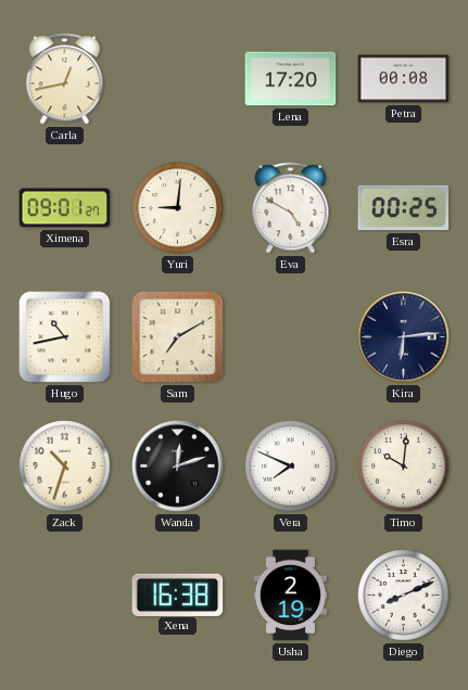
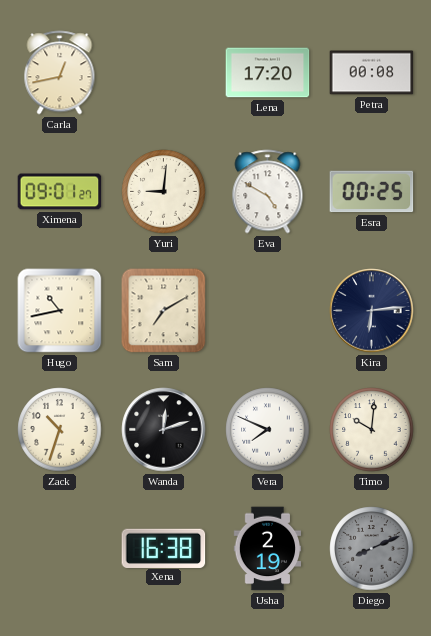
Diego dial: white -> grey
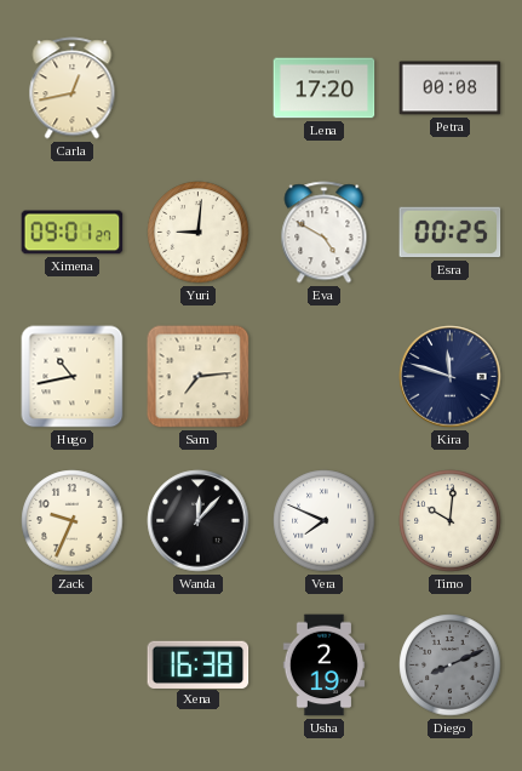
Sam: 7:10 -> 7:14
Kira: 6:14 -> 11:48
Zack: 10:33 -> 9:34
Wanda: 12:12 -> 12:07
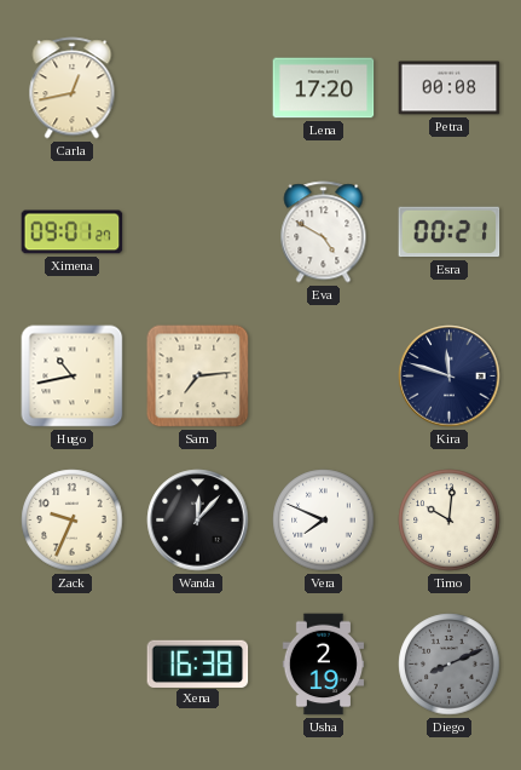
Yuri: 9:01 -> none
Esra: 00:25 -> 00:21
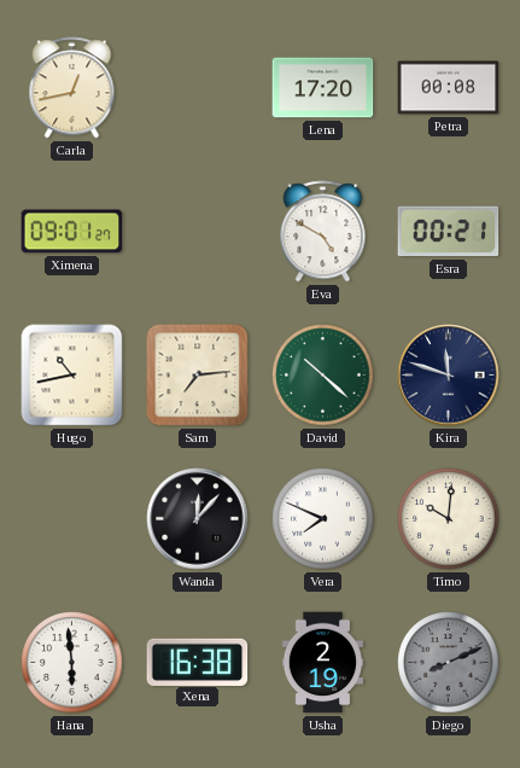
David: none -> 10:22
Zack: 9:34 -> none
Hana: none -> 5:59
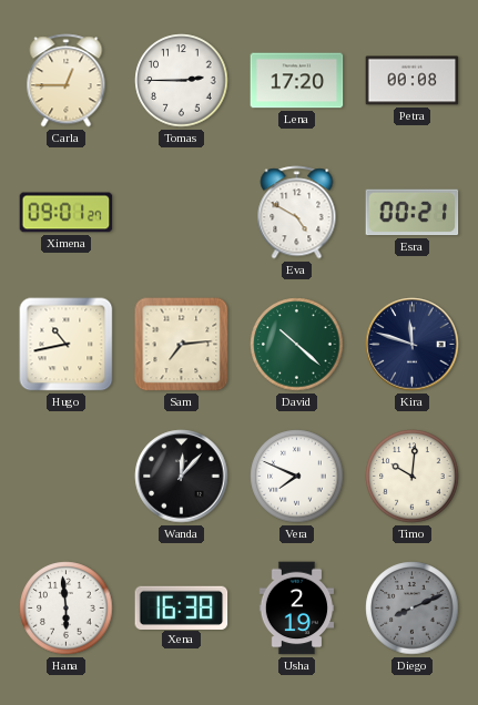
Carla: 12:43 -> 12:45
Tomas: none -> 2:45
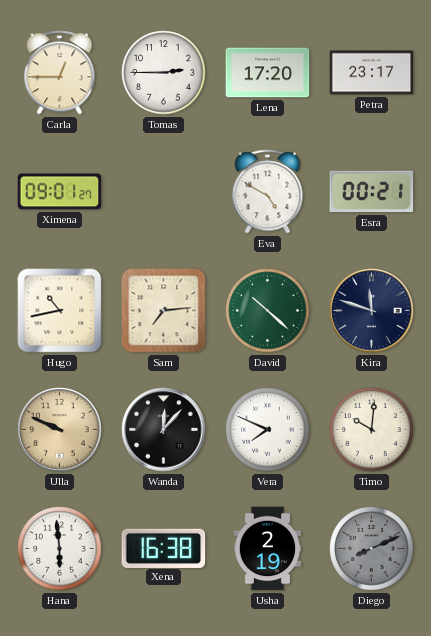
Petra: 00:08 -> 23:17
Ulla: none -> 9:49
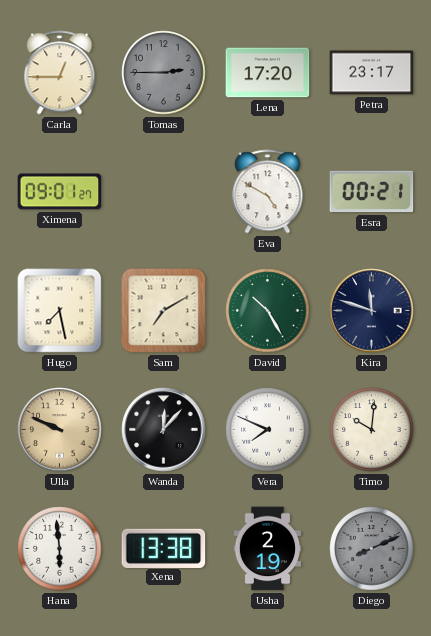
Tomas dial: white -> grey
Hugo: 10:43 -> 7:28
Sam: 7:14 -> 7:10
David: 10:22 -> 10:25
Xena: 16:38 -> 13:38
